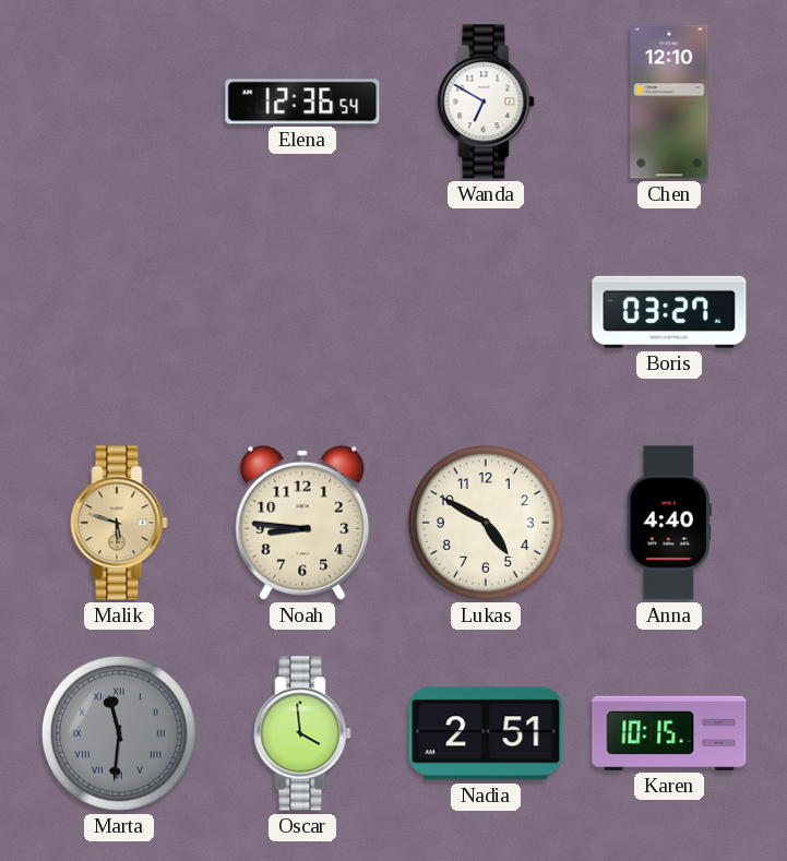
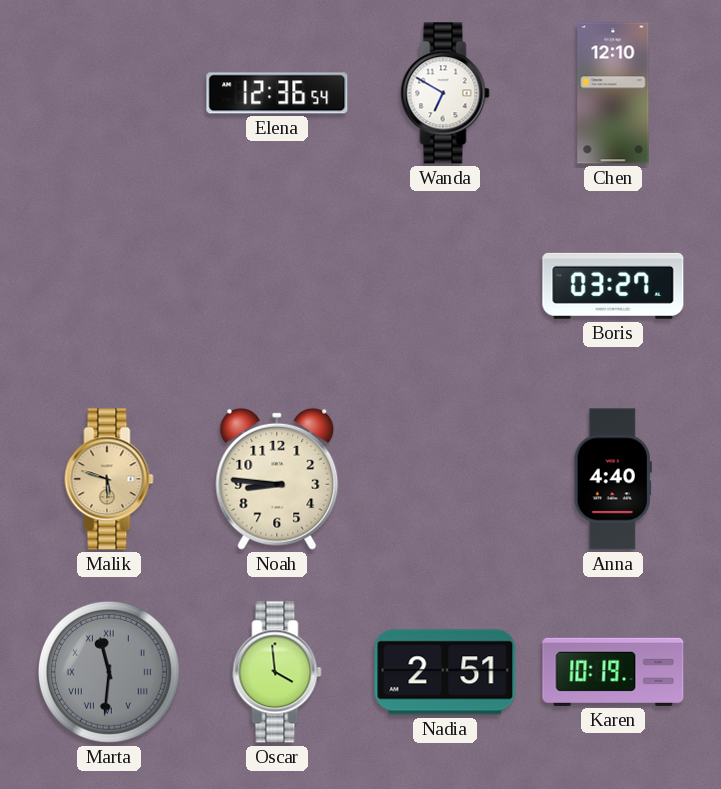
Lukas: 4:50 -> none
Karen: 10:15 -> 10:19
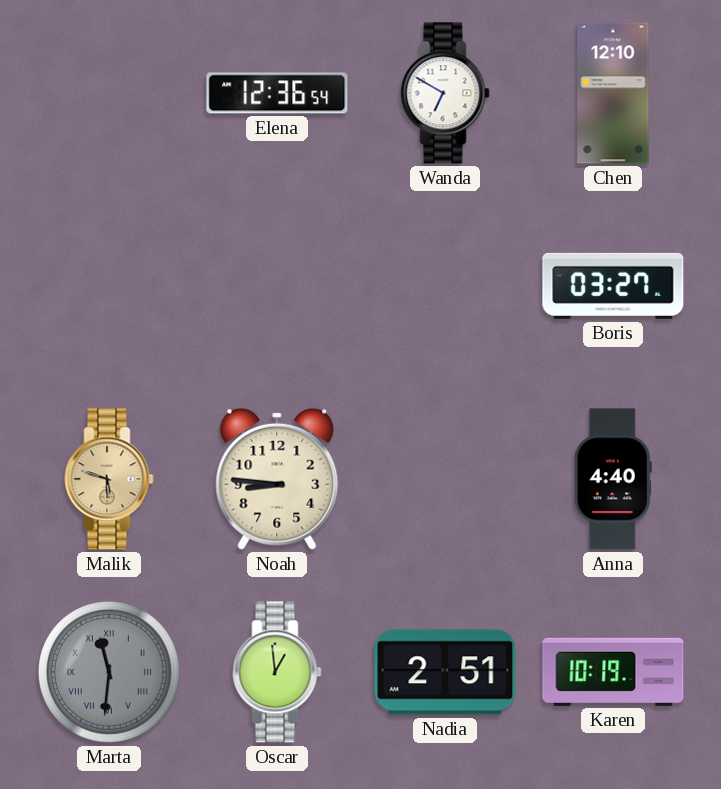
Oscar: 3:59 -> 12:59
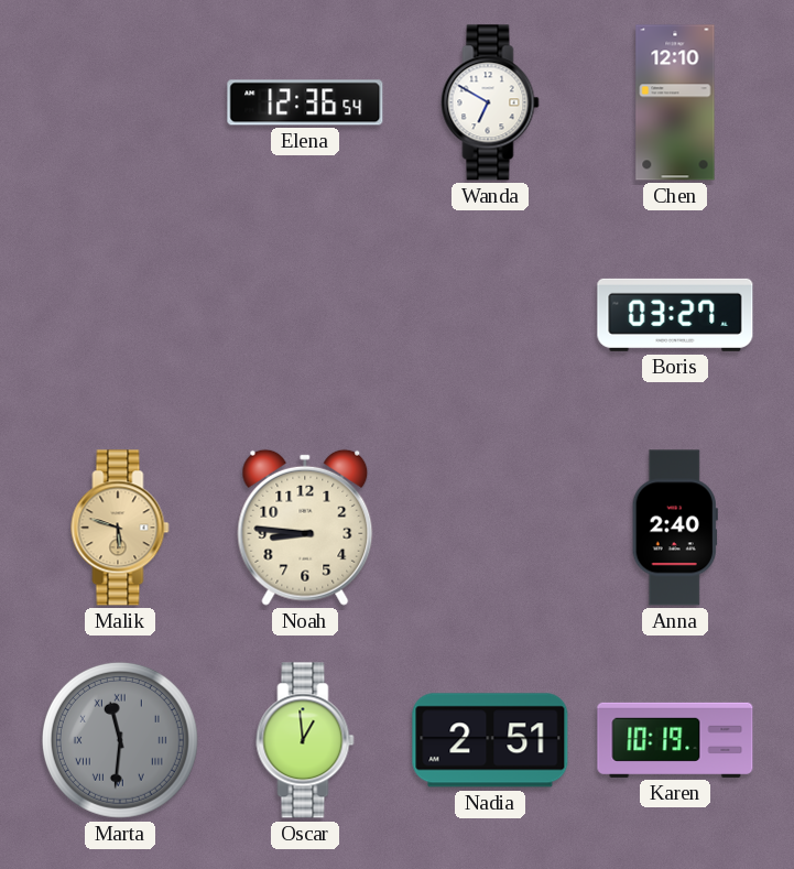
Anna: 4:40 -> 2:40
